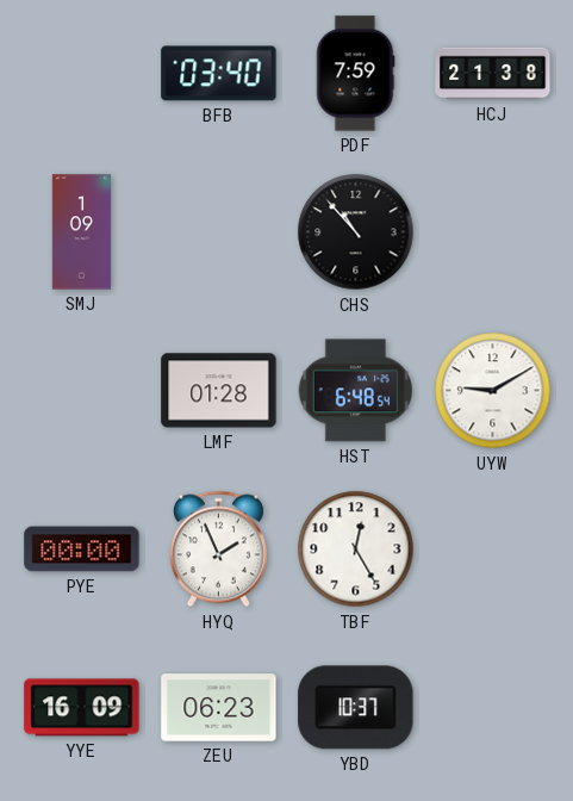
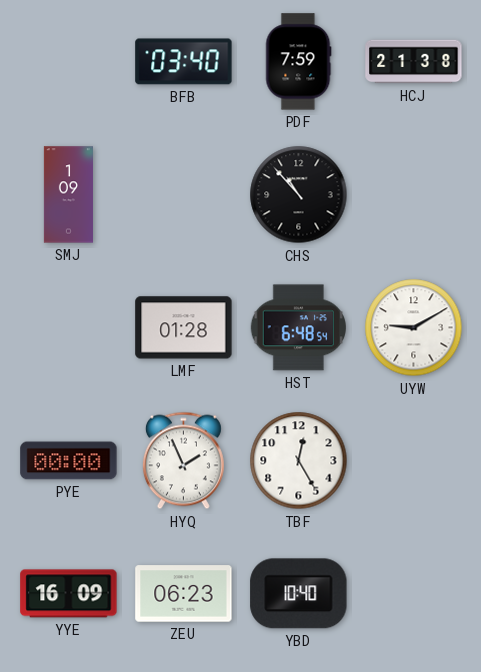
YBD: 10:37 -> 10:40
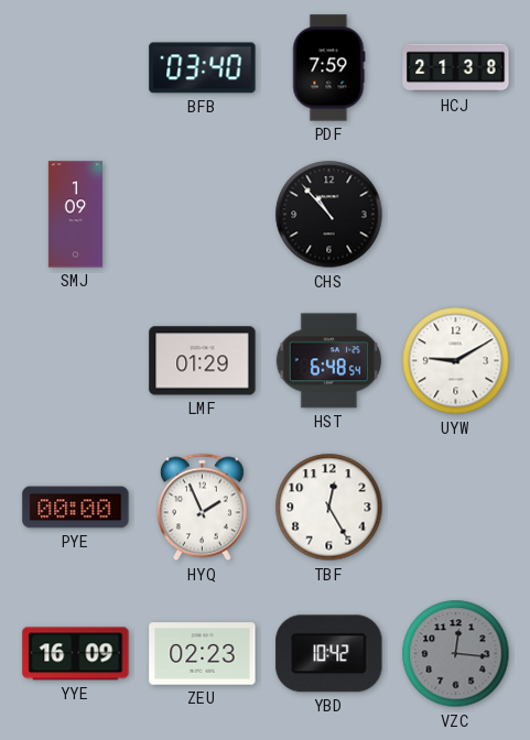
LMF: 01:28 -> 01:29
ZEU: 06:23 -> 02:23
YBD: 10:40 -> 10:42
VZC: none -> 12:16
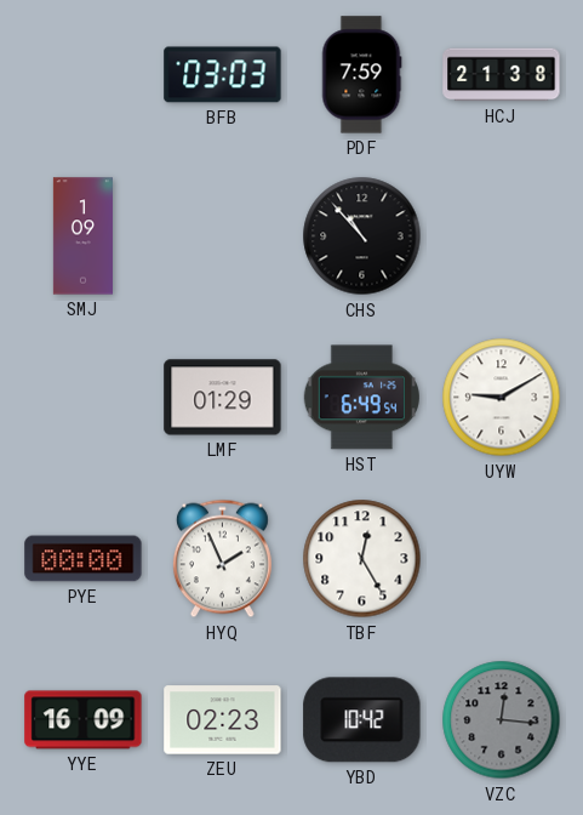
BFB: 03:40 -> 03:03
HST: 6:48 -> 6:49
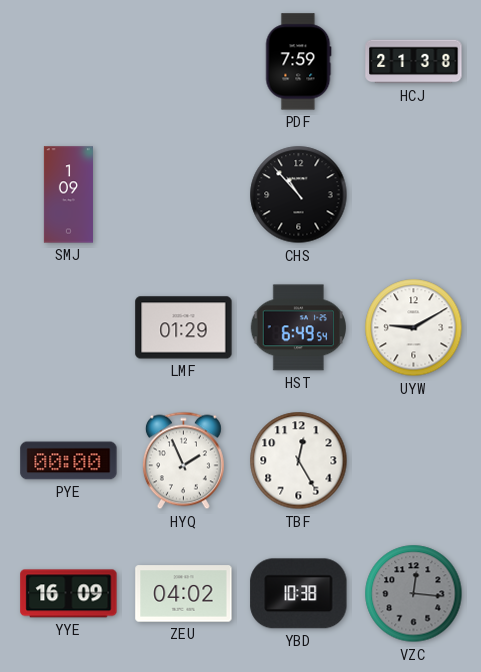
BFB: 03:03 -> none
ZEU: 02:23 -> 04:02
YBD: 10:42 -> 10:38
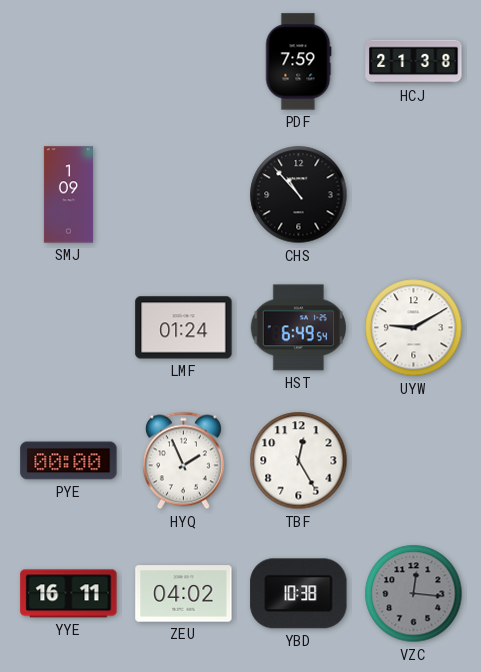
LMF: 01:29 -> 01:24
YYE: 16:09 -> 16:11
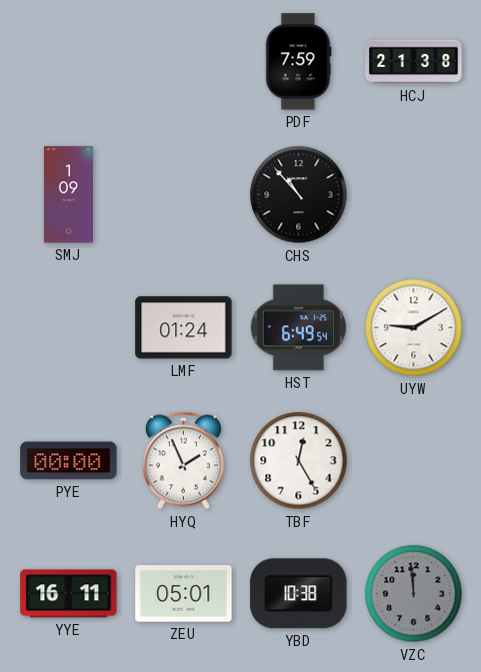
ZEU: 04:02 -> 05:01
VZC: 12:16 -> 11:59
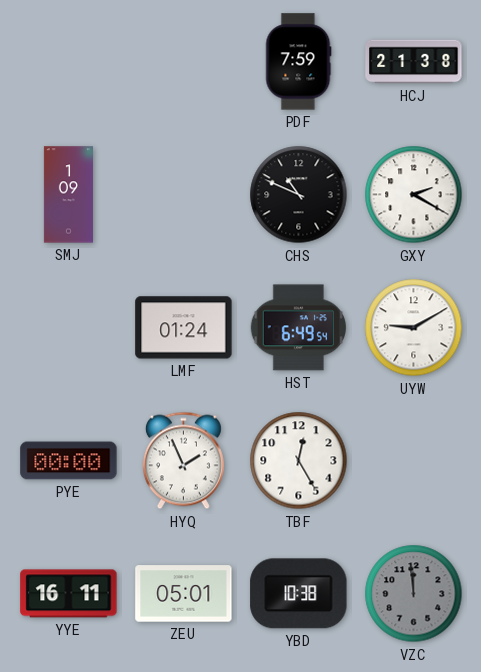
CHS: 10:53 -> 10:49
GXY: none -> 2:20
